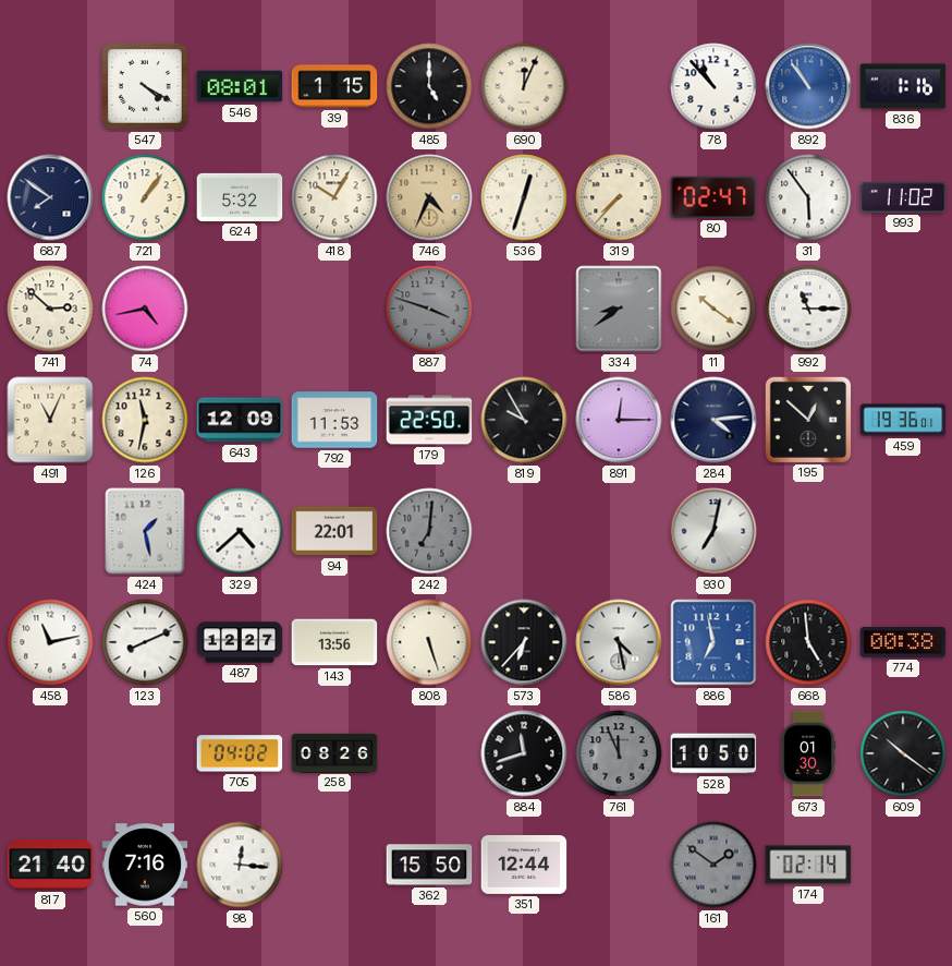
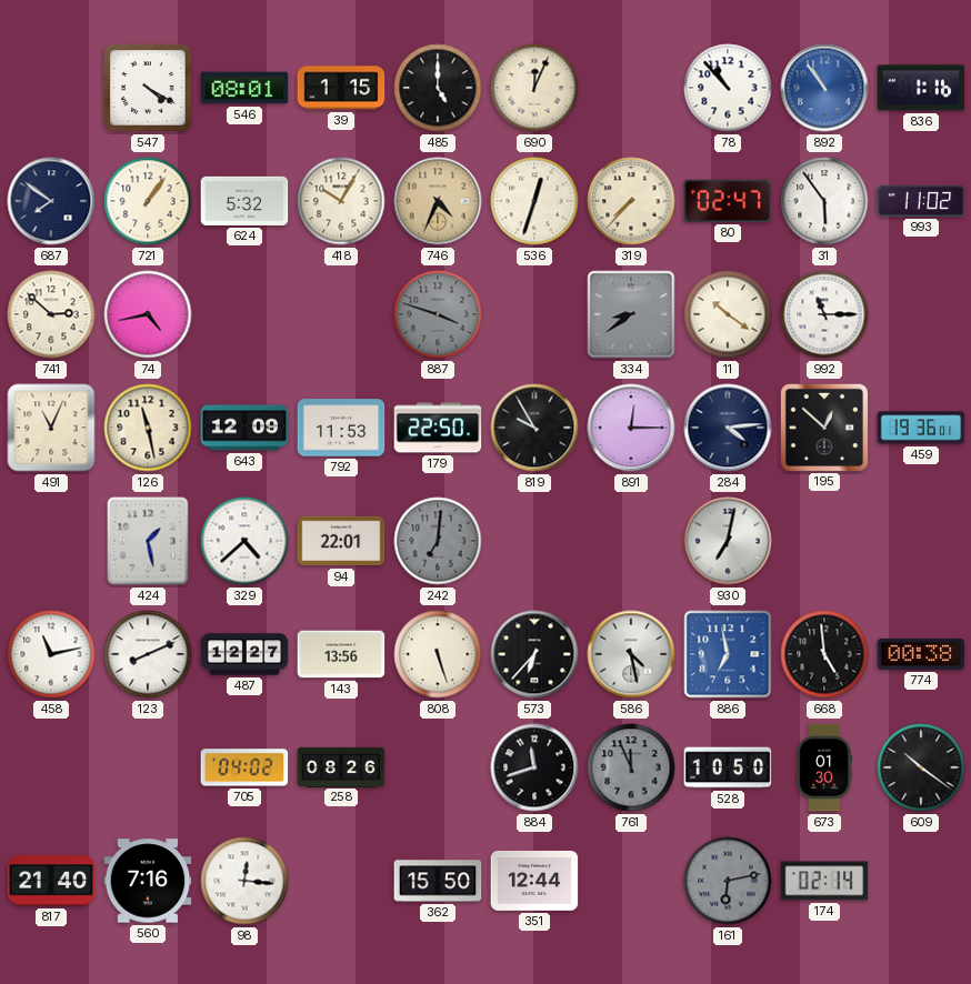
126: 11:32 -> 11:28
161: 1:51 -> 6:13
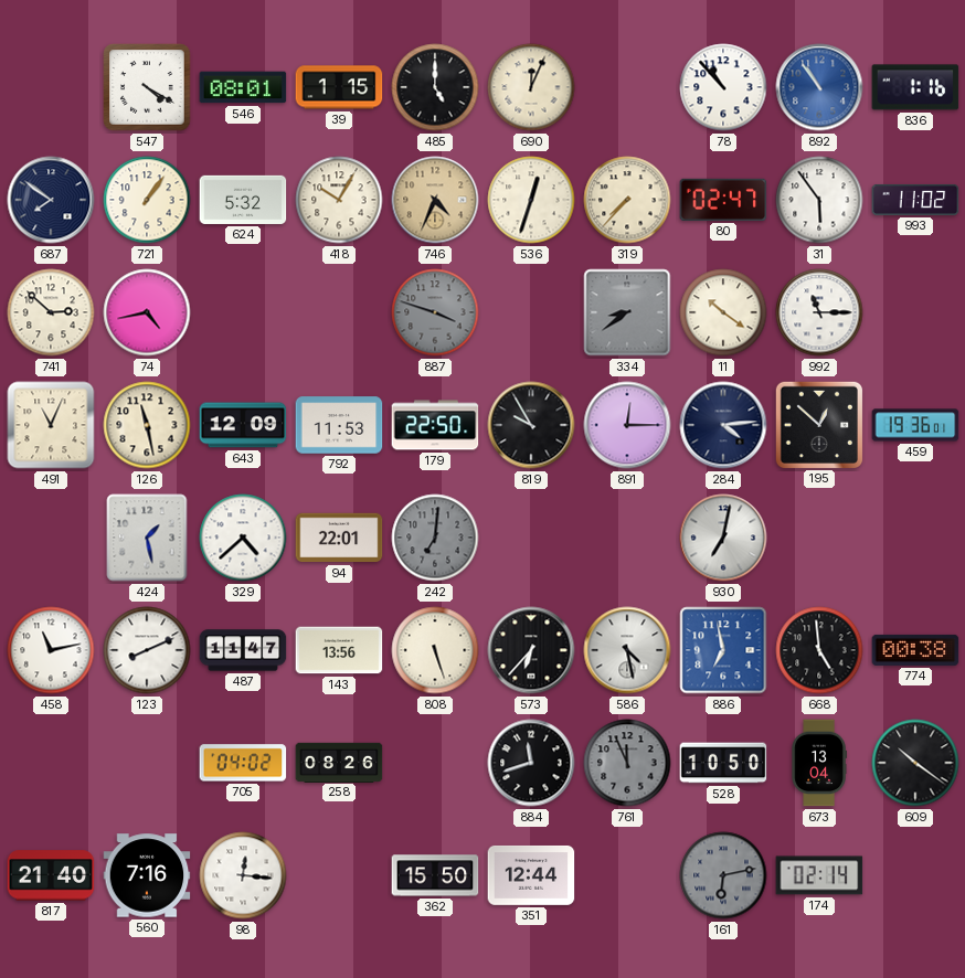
487: 12:27 -> 11:47
673: 01:30 -> 13:04
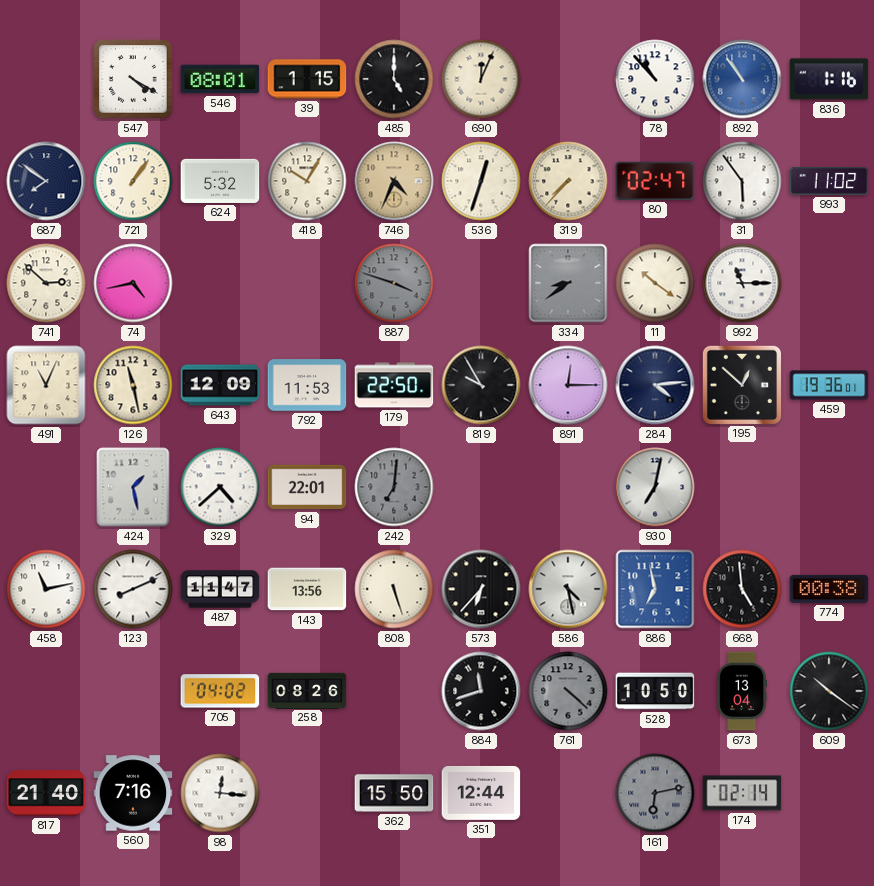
761: 11:56 -> 4:22
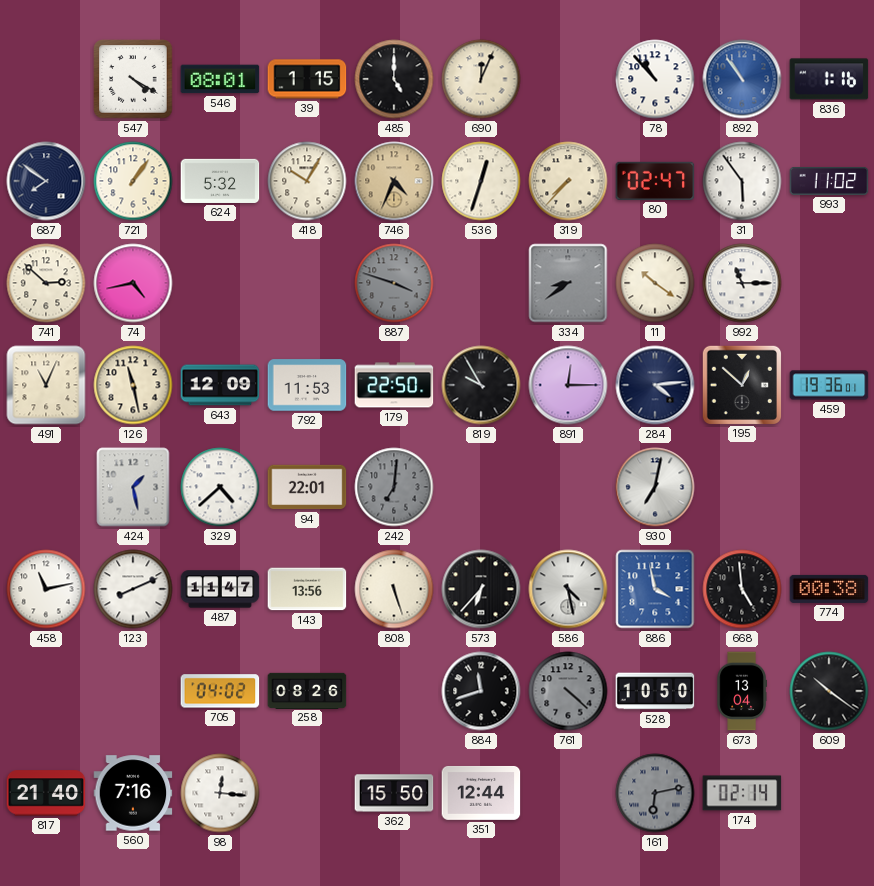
886: 6:58 -> 3:58
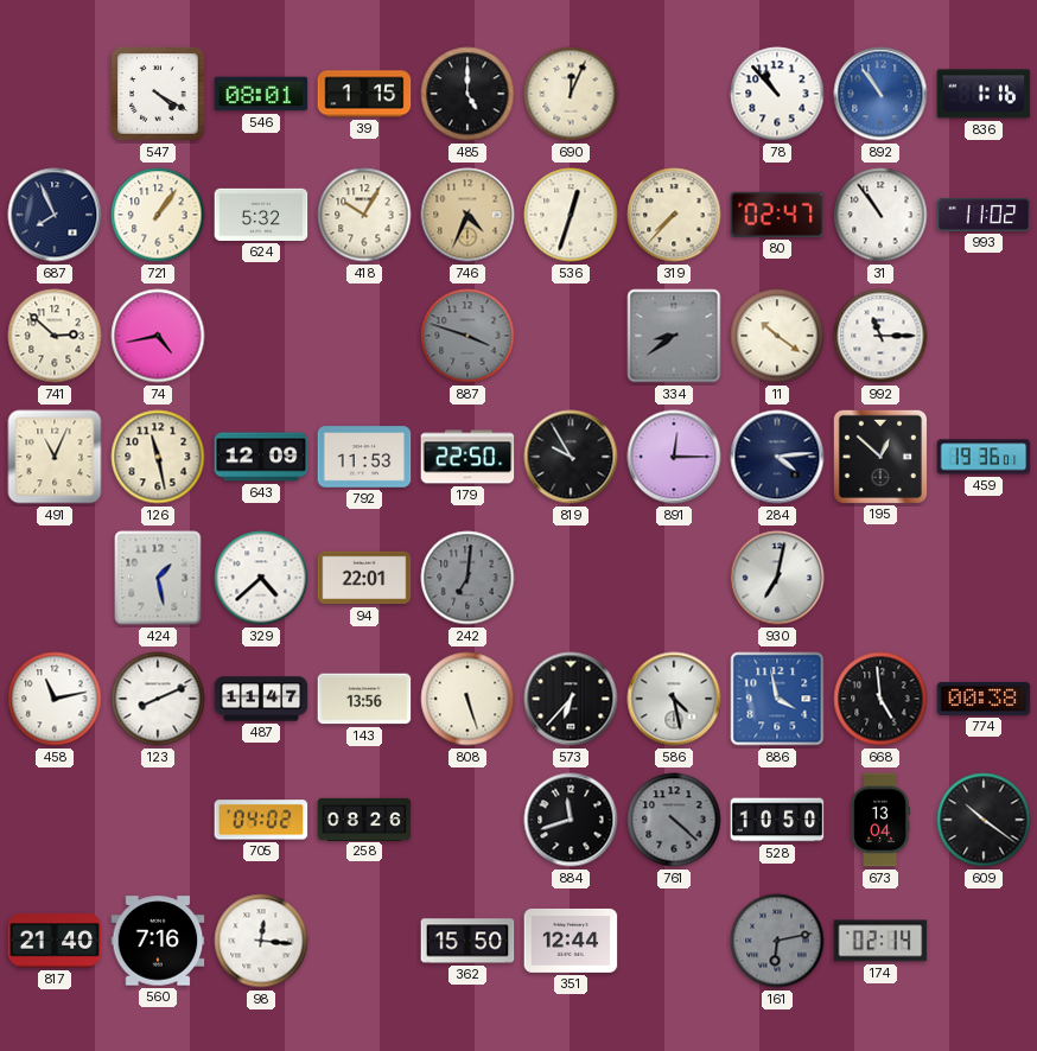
687: 7:51 -> 7:56
31: 5:54 -> 10:54
